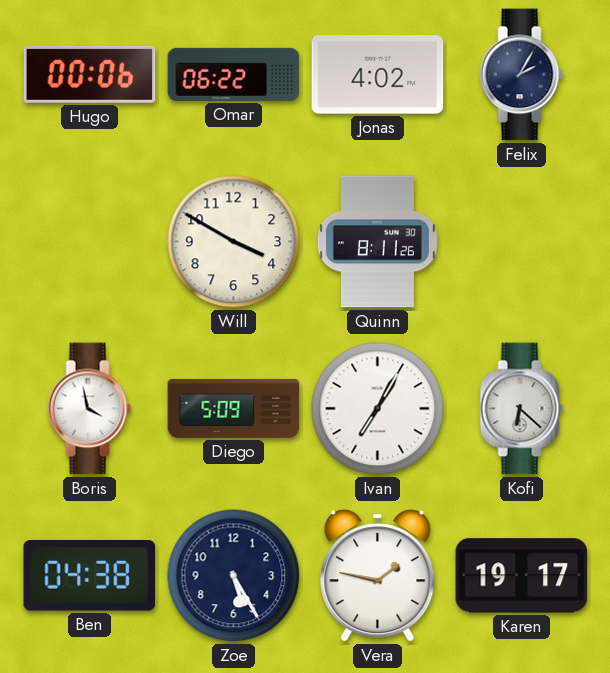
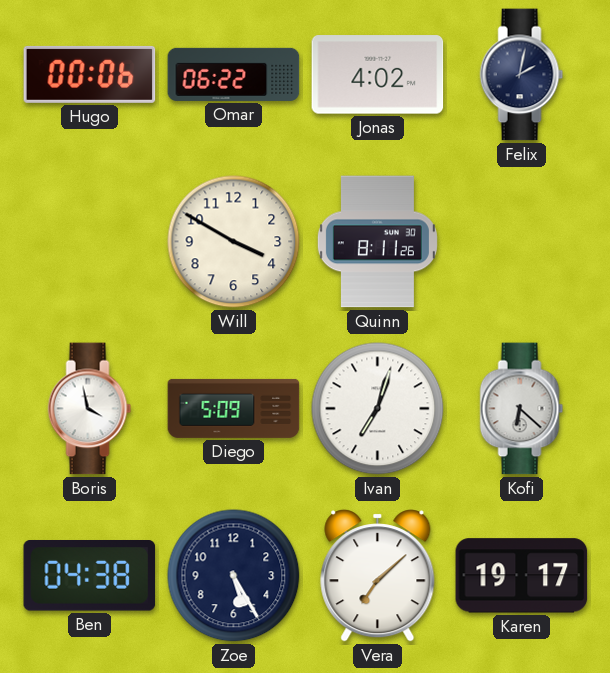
Felix: 2:05 -> 2:02
Ivan: 7:05 -> 7:03
Vera: 1:47 -> 7:08
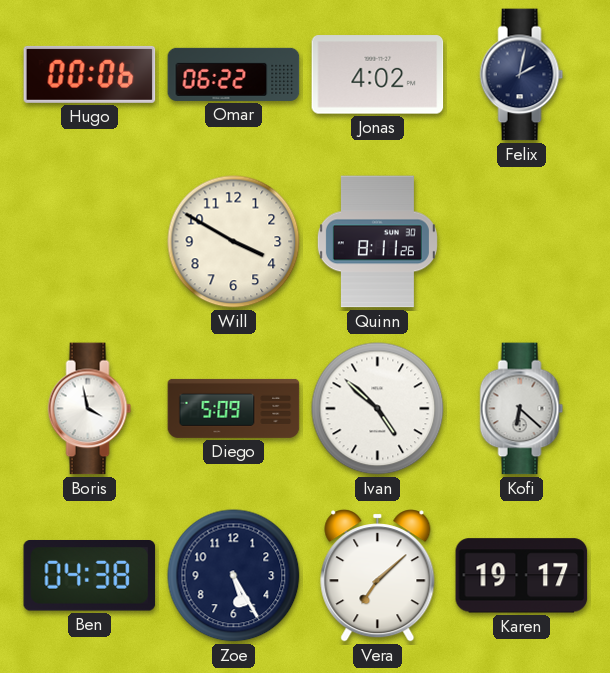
Ivan: 7:03 -> 4:52
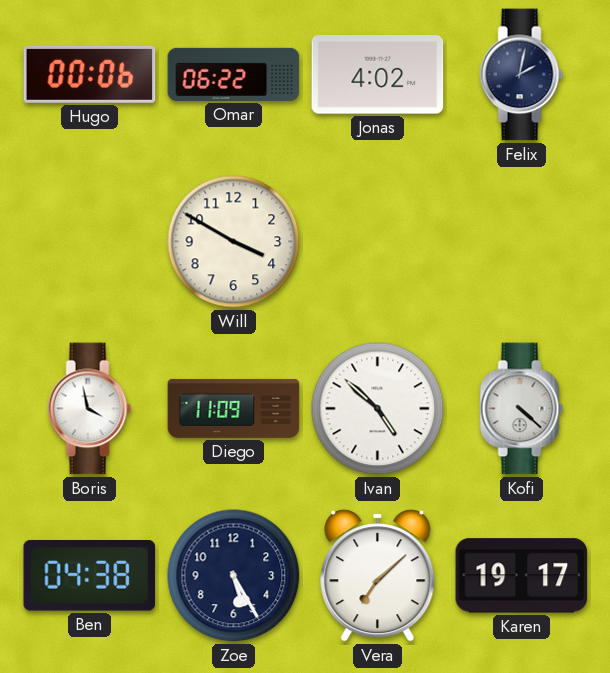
Quinn: 8:11 -> none
Diego: 5:09 -> 11:09
Kofi: 6:22 -> 4:22
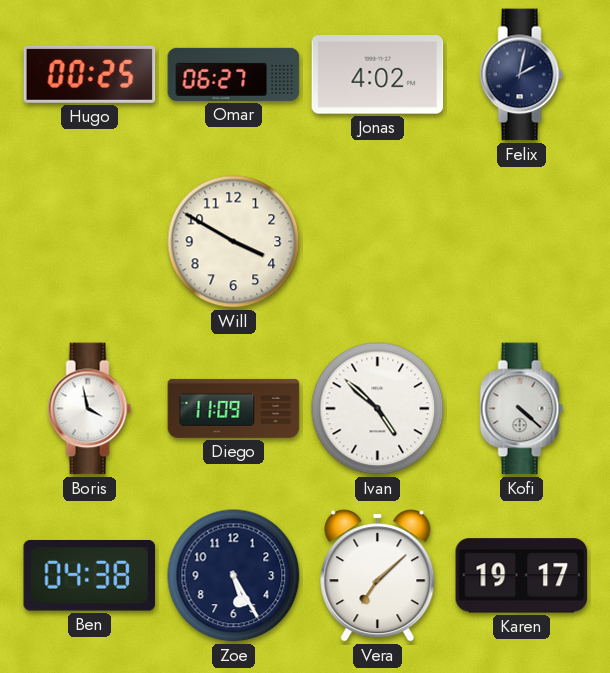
Hugo: 00:06 -> 00:25
Omar: 06:22 -> 06:27
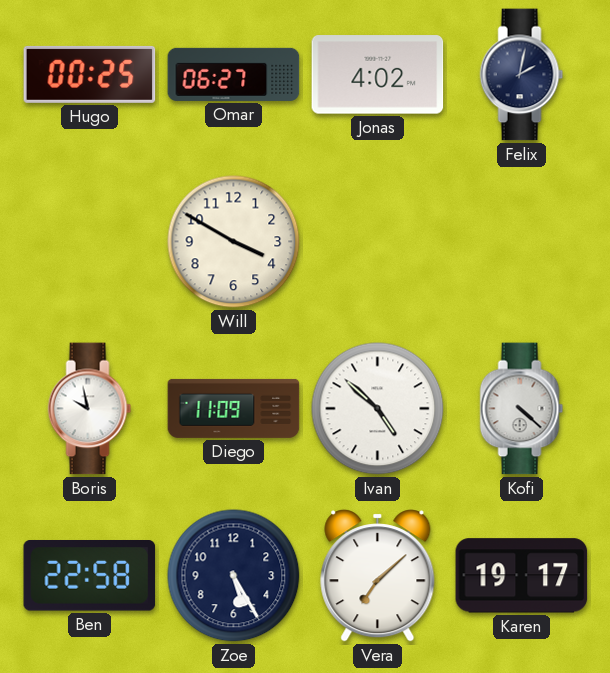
Boris: 3:58 -> 9:58
Ben: 04:38 -> 22:58
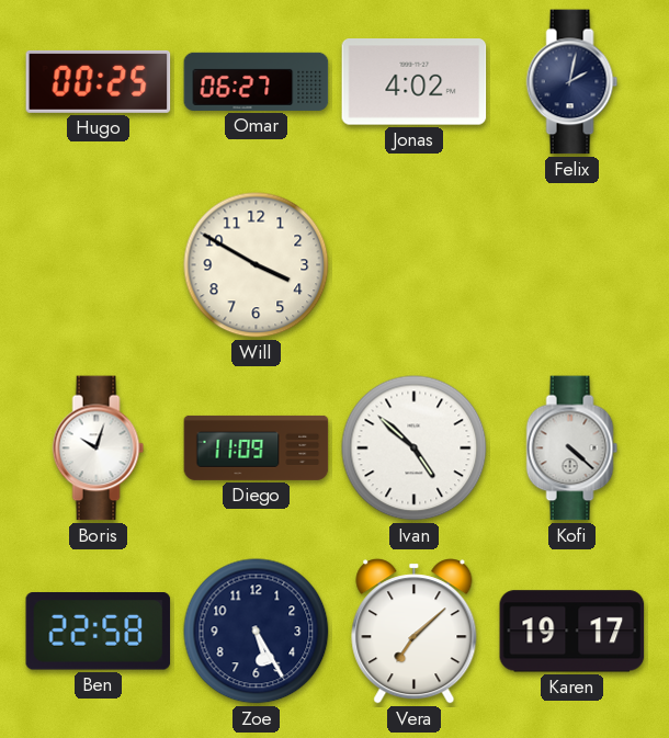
Boris: 9:58 -> 10:03
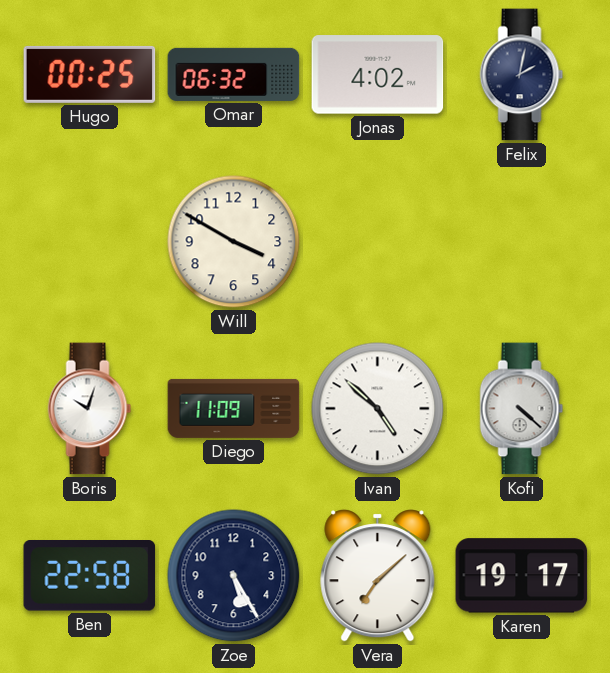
Omar: 06:27 -> 06:32
